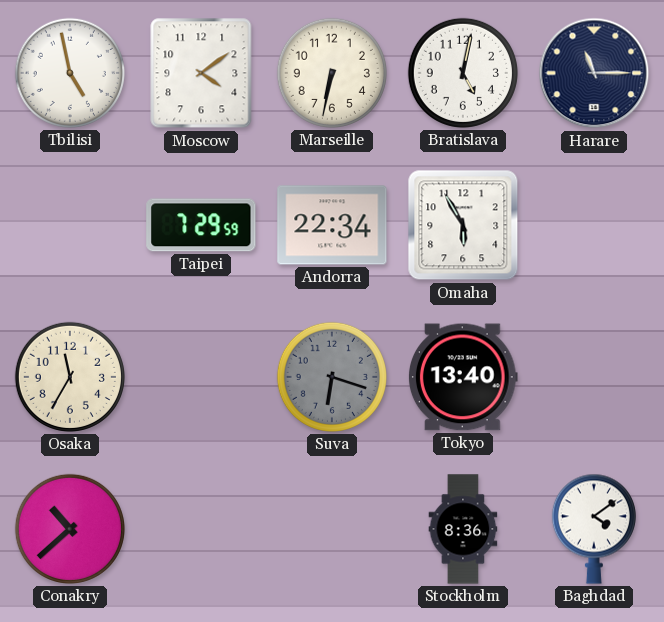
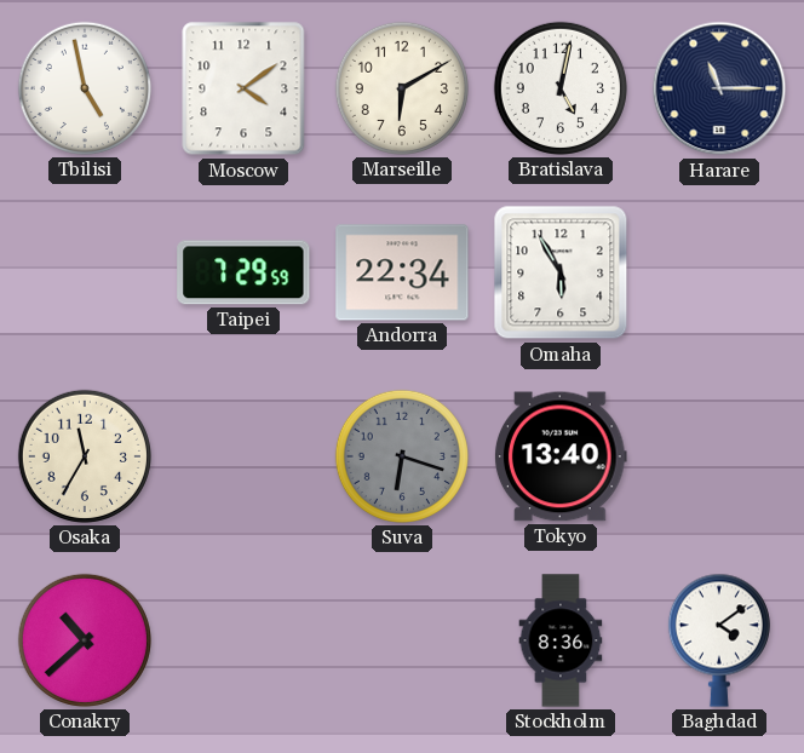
Marseille: 6:32 -> 6:10
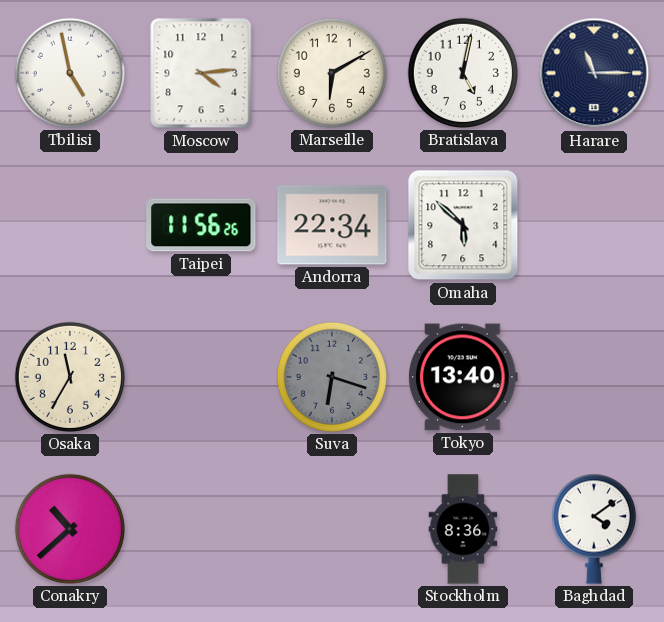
Moscow: 4:09 -> 4:14
Taipei: 7:29 -> 11:56
Omaha: 5:55 -> 5:52
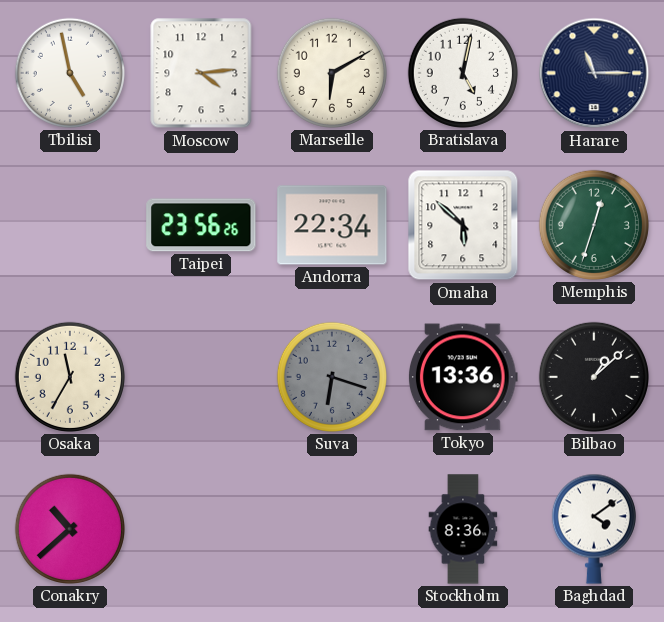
Taipei: 11:56 -> 23:56
Memphis: none -> 12:33
Tokyo: 13:40 -> 13:36
Bilbao: none -> 1:08
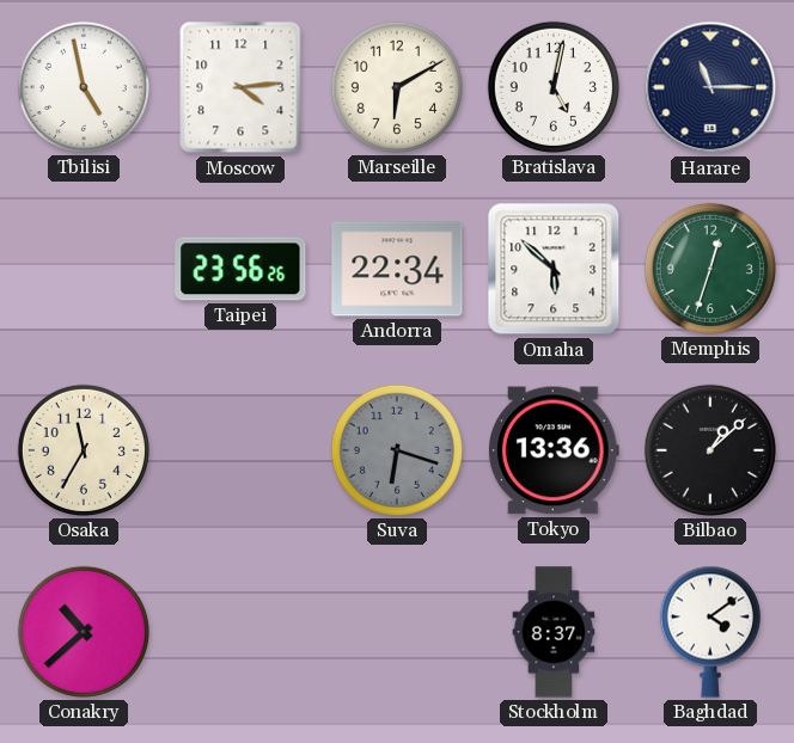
Stockholm: 8:36 -> 8:37
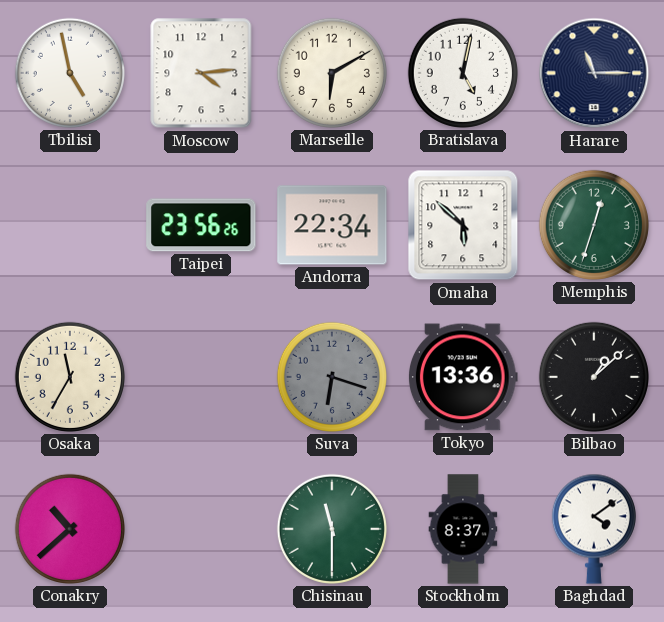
Chisinau: none -> 11:30
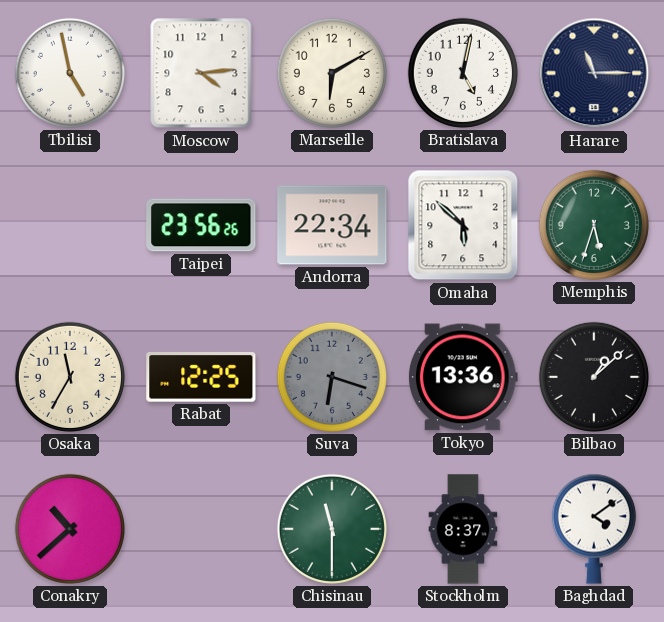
Memphis: 12:33 -> 5:33
Rabat: none -> 12:25
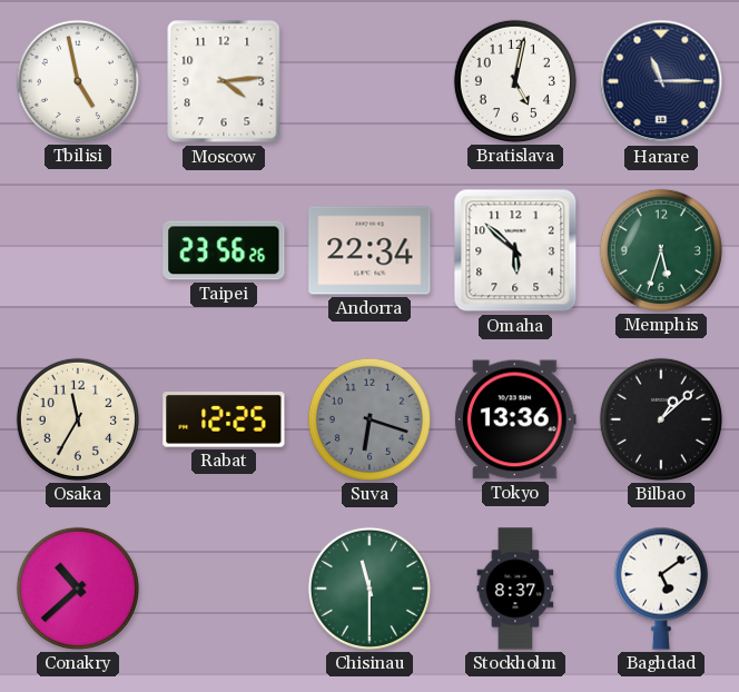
Marseille: 6:10 -> none
Baghdad: 4:09 -> 5:09
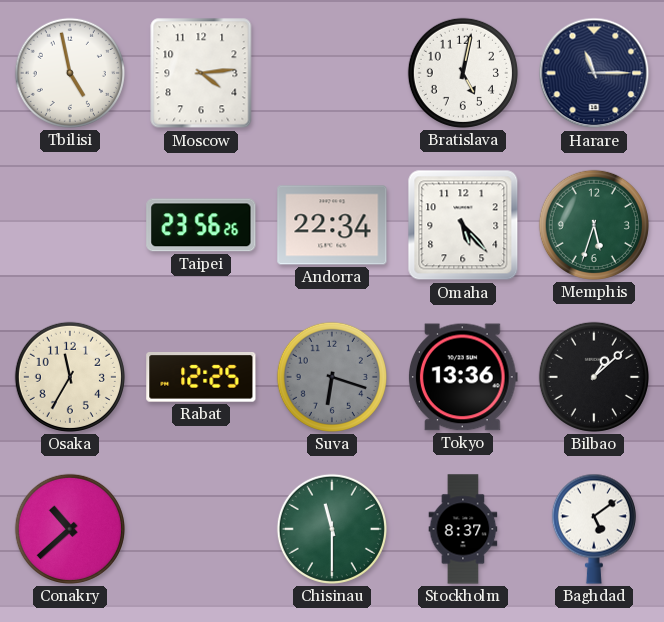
Omaha: 5:52 -> 5:23
